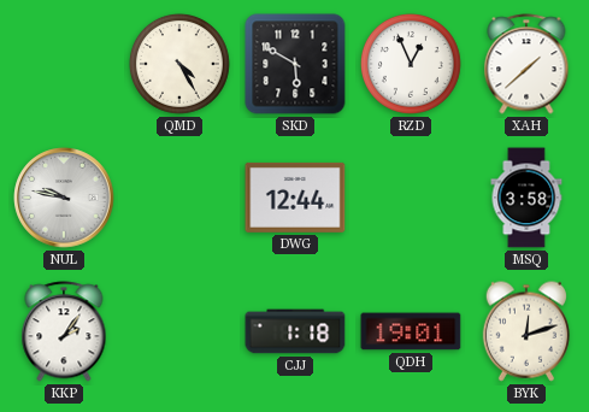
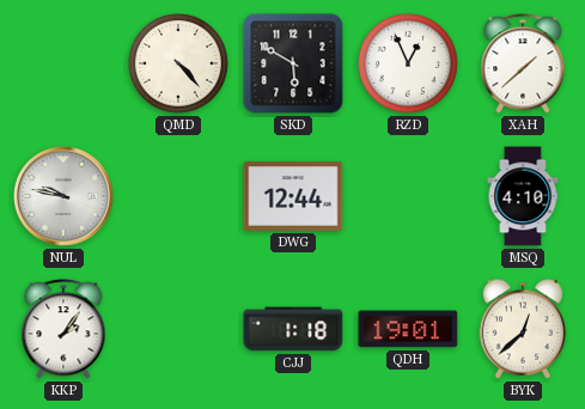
QMD: 4:25 -> 4:23
MSQ: 3:58 -> 4:10
BYK: 12:12 -> 12:38
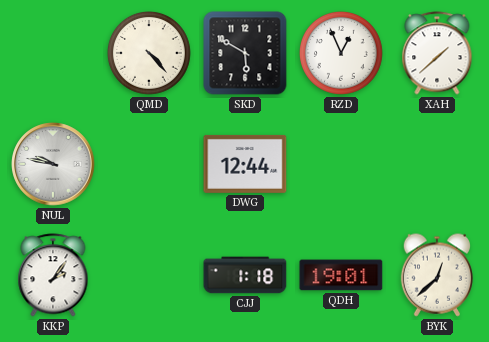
MSQ: 4:10 -> none
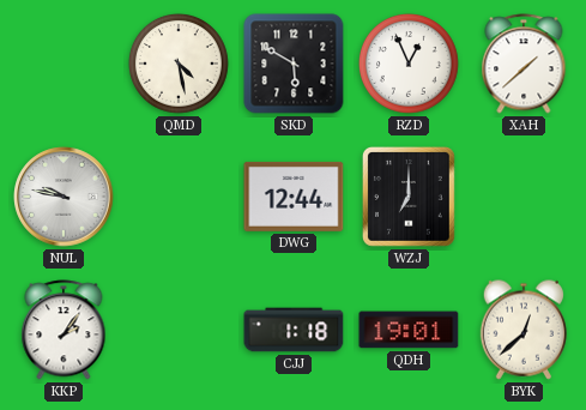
QMD: 4:23 -> 4:28
WZJ: none -> 7:00
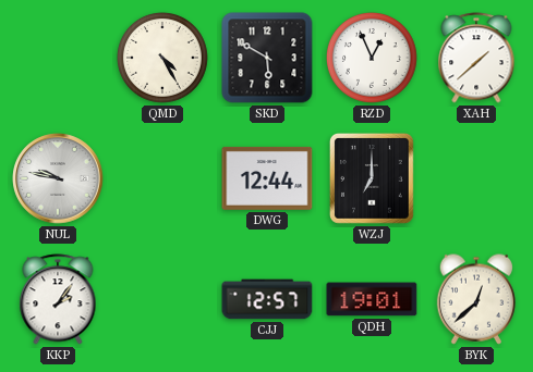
QMD: 4:28 -> 4:25
CJJ: 1:18 -> 12:57
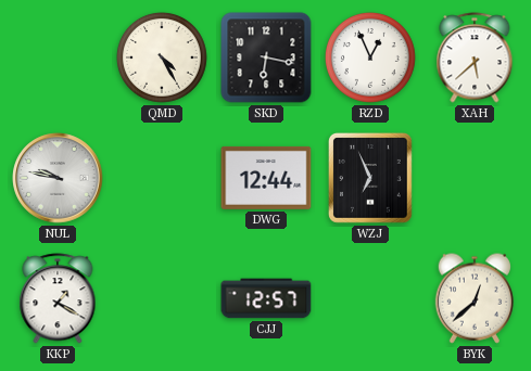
SKD: 5:50 -> 6:17
XAH: 1:38 -> 5:38
WZJ: 7:00 -> 6:56
KKP: 2:06 -> 1:20
QDH: 19:01 -> none
